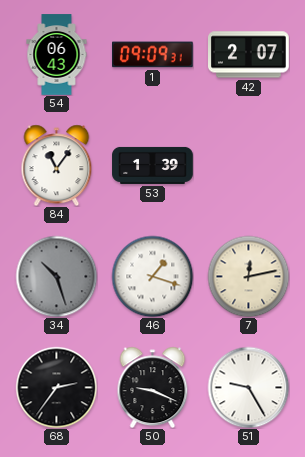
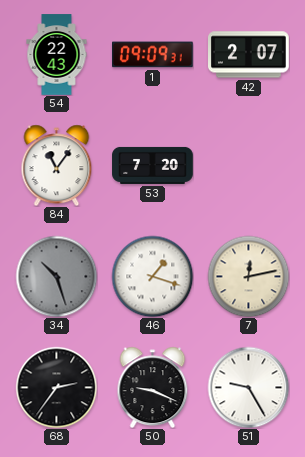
54: 06:43 -> 22:43
53: 1:39 -> 7:20
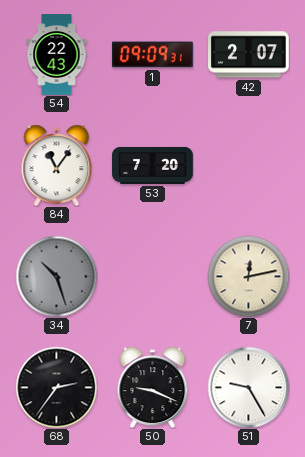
46: 1:18 -> none
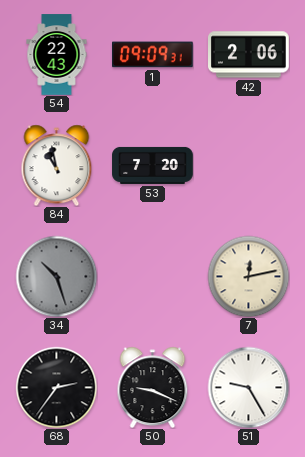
42: 2:07 -> 2:06
84: 11:06 -> 10:58
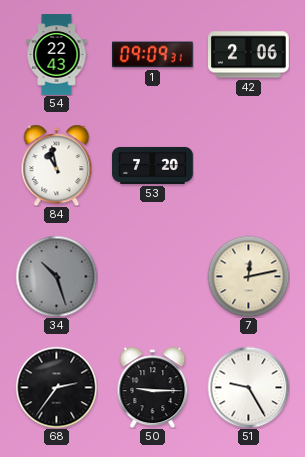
50: 9:19 -> 9:15
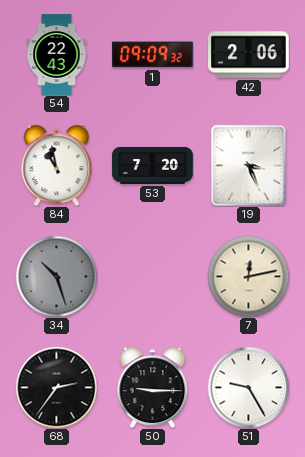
1: 09:09:31 -> 09:09:32
19: none -> 3:26
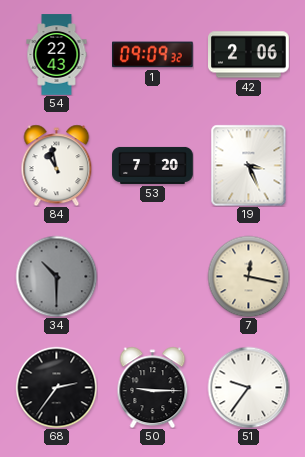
34: 10:27 -> 10:30
7: 12:13 -> 12:17
51: 9:25 -> 9:36
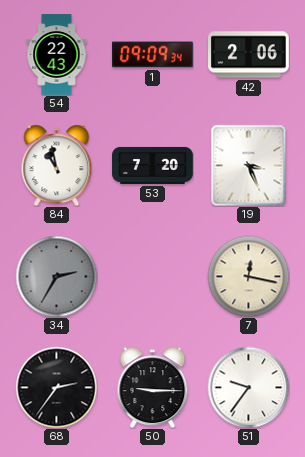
1: 09:09:32 -> 09:09:34
34: 10:30 -> 2:35
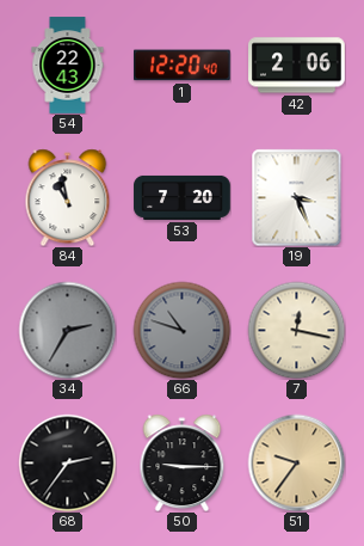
1: 09:09 -> 12:20
66: none -> 10:48
51 dial: white -> champagne
